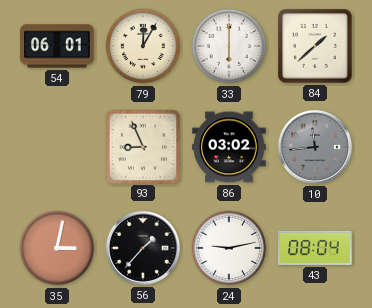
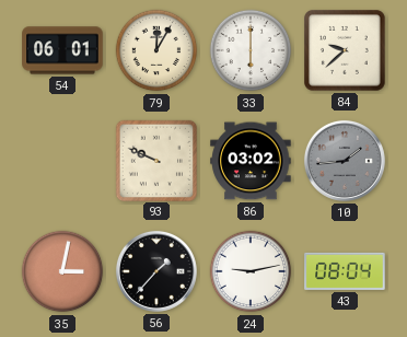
84: 1:38 -> 9:38
93: 8:56 -> 9:49
10: 11:44 -> 1:44
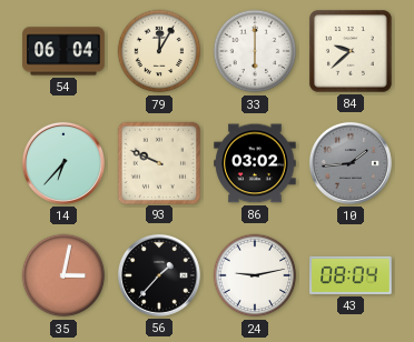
54: 06:01 -> 06:04
14: none -> 6:37
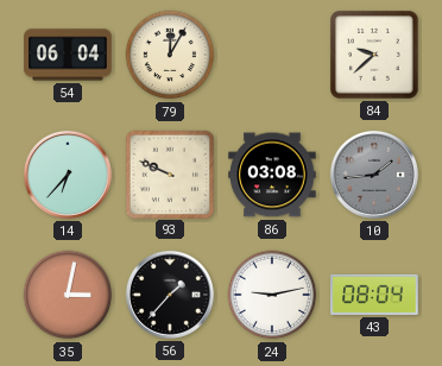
33: 6:00 -> none
86: 03:02 -> 03:08
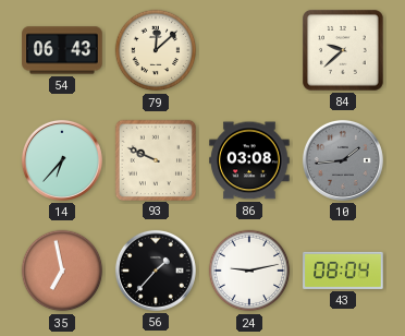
54: 06:04 -> 06:43
79: 12:05 -> 12:08
35: 3:02 -> 6:58
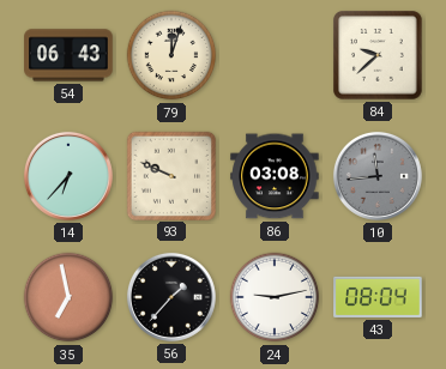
79: 12:08 -> 12:03
10: 1:44 -> 11:44
